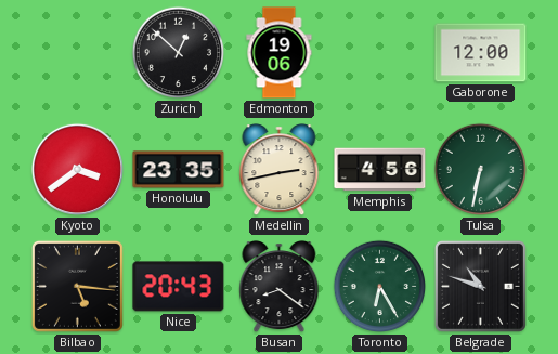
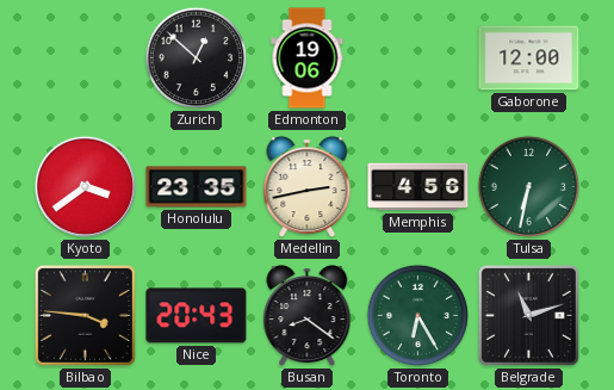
Bilbao: 5:16 -> 3:46
Belgrade: 10:48 -> 11:12
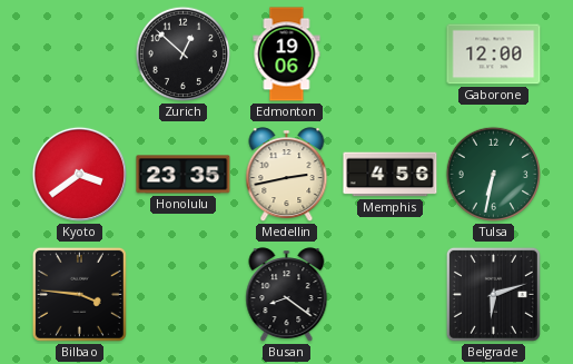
Nice: 20:43 -> none
Toronto: 6:25 -> none
Belgrade: 11:12 -> 6:12
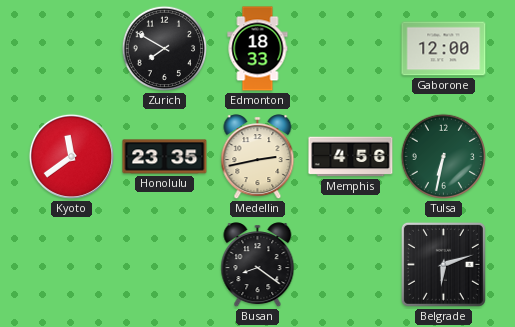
Zurich: 12:52 -> 7:50
Edmonton: 19:06 -> 18:33
Kyoto: 3:39 -> 11:39
Bilbao: 3:46 -> none
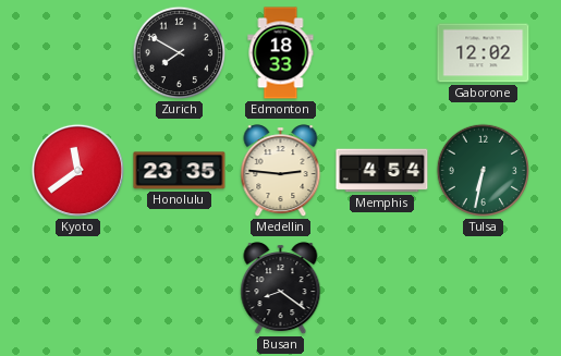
Gaborone: 12:00 -> 12:02
Medellin: 2:43 -> 2:46
Memphis: 4:56 -> 4:54
Belgrade: 6:12 -> none
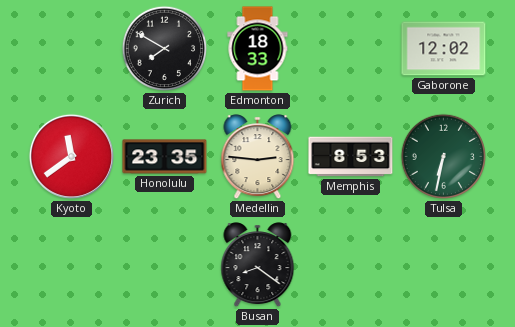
Memphis: 4:54 -> 8:53
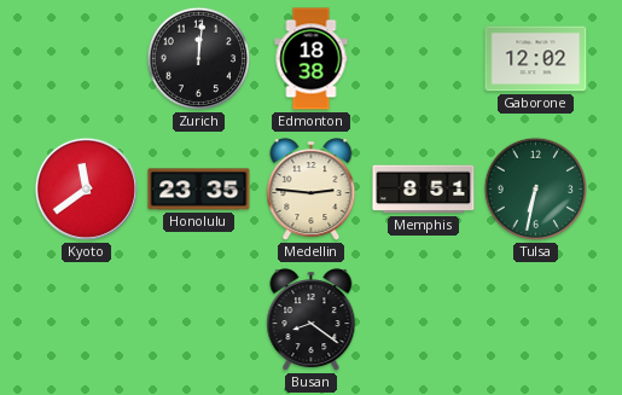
Zurich: 7:50 -> 12:01
Edmonton: 18:33 -> 18:38
Memphis: 8:53 -> 8:51
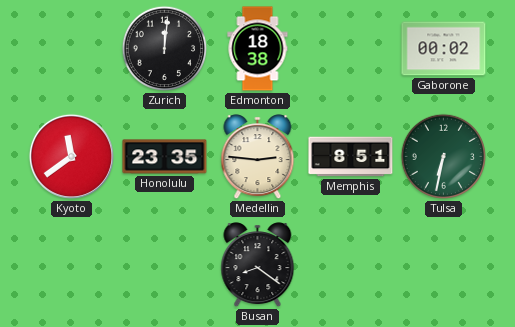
Gaborone: 12:02 -> 00:02
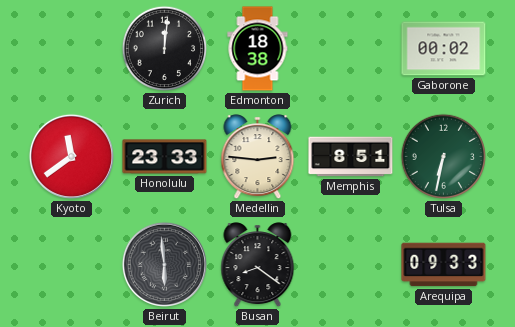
Honolulu: 23:35 -> 23:33
Beirut: none -> 5:59
Arequipa: none -> 09:33
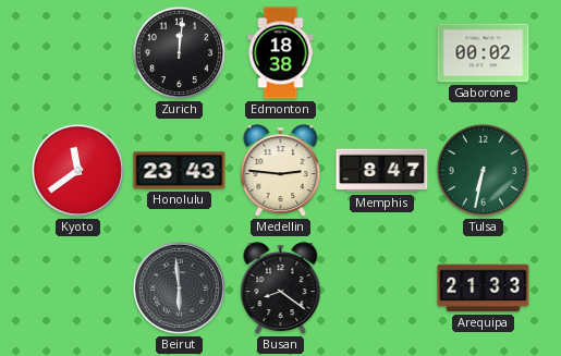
Honolulu: 23:33 -> 23:43
Memphis: 8:51 -> 8:47
Arequipa: 09:33 -> 21:33
